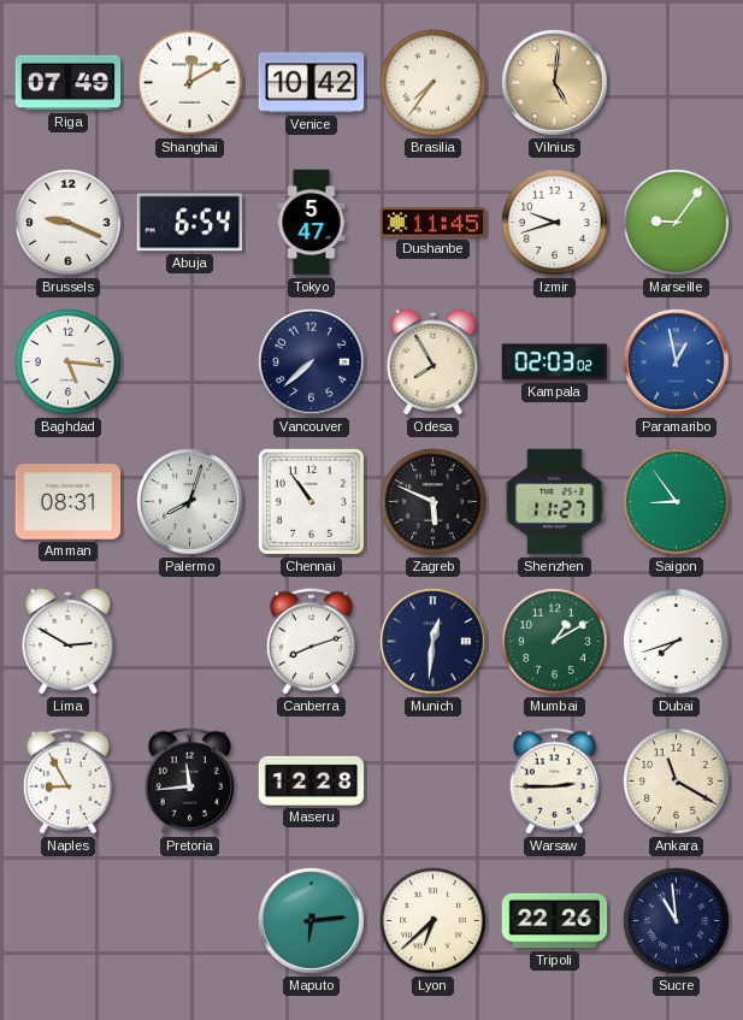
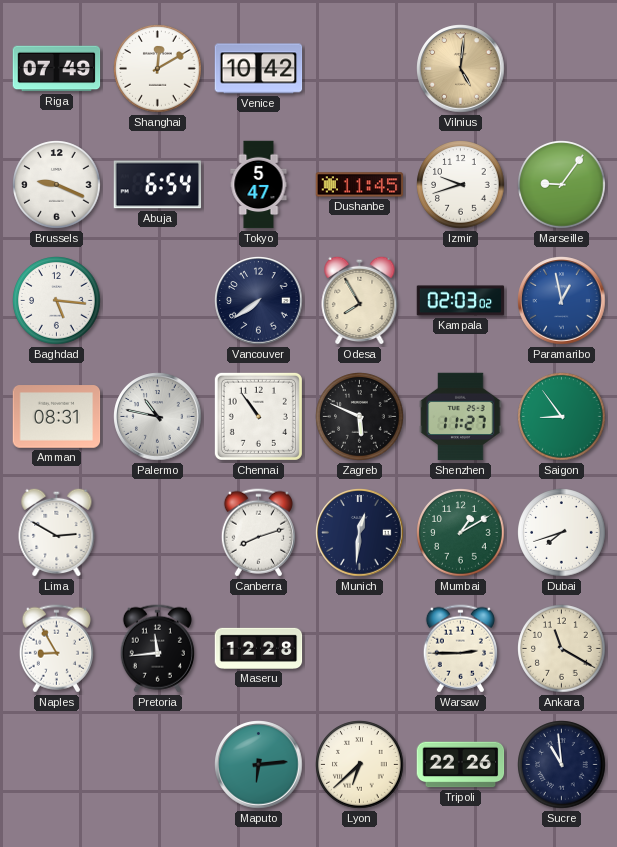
Brasilia: 7:36 -> none
Vancouver: 7:38 -> 7:39
Palermo: 8:03 -> 10:47
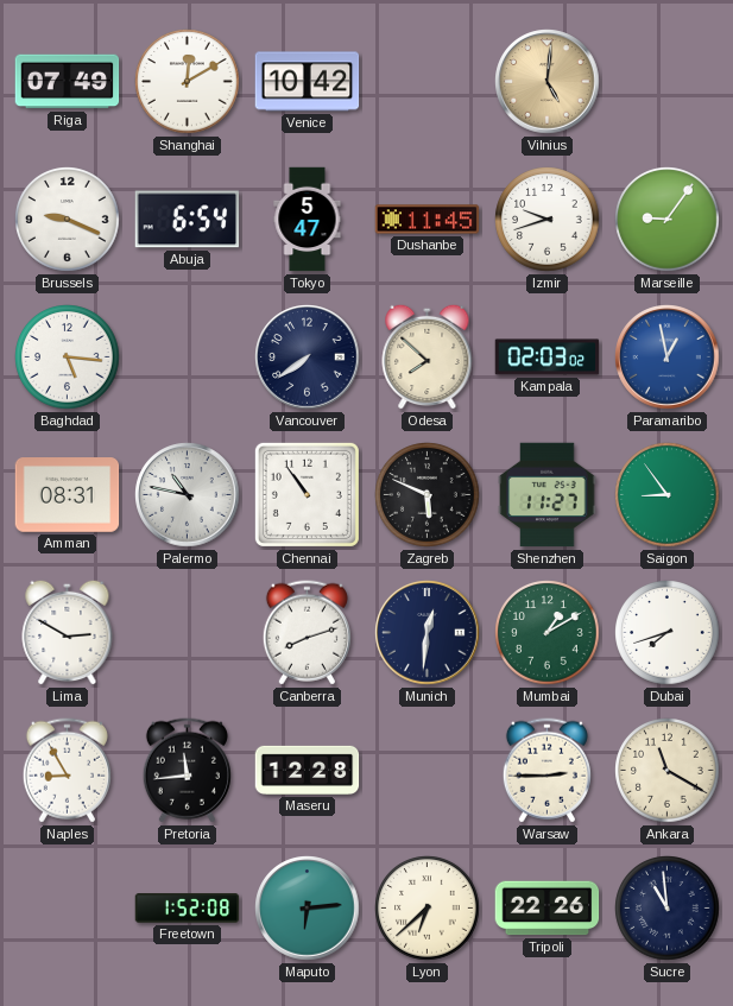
Odesa: 7:55 -> 7:52
Freetown: none -> 1:52
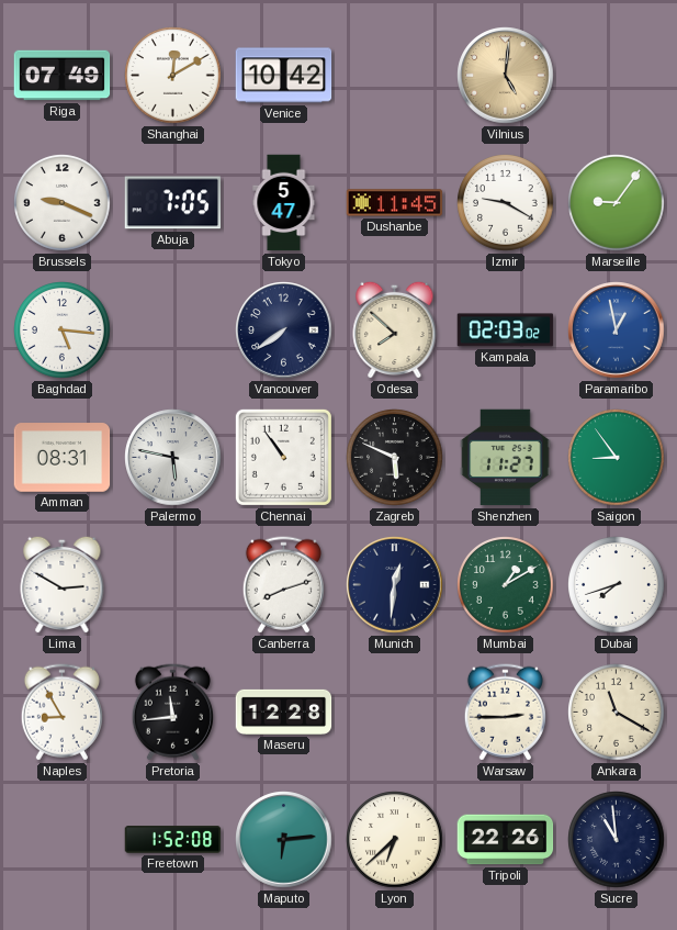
Abuja: 6:54 -> 7:05
Izmir: 9:42 -> 9:20
Palermo: 10:47 -> 5:47
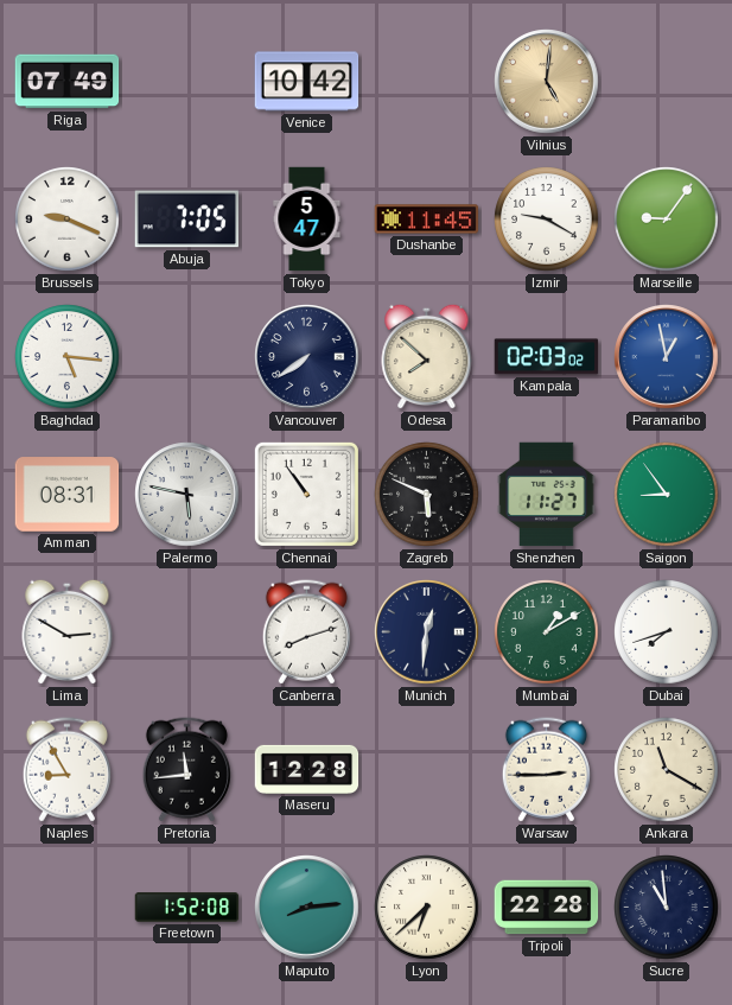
Shanghai: 12:10 -> none
Maputo: 6:14 -> 8:14
Tripoli: 22:26 -> 22:28
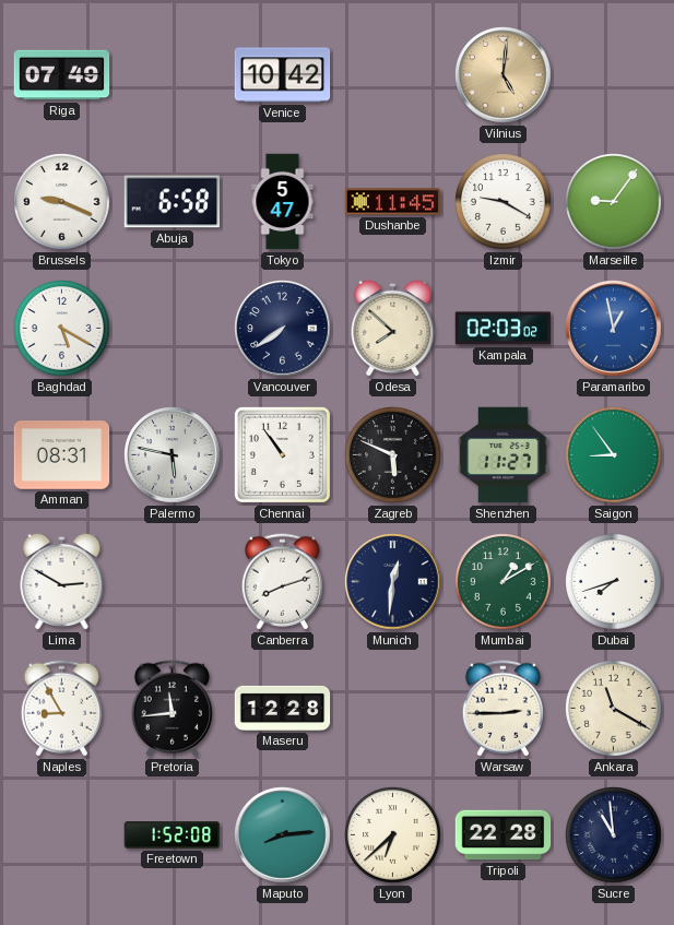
Abuja: 7:05 -> 6:58
Baghdad: 5:16 -> 5:20
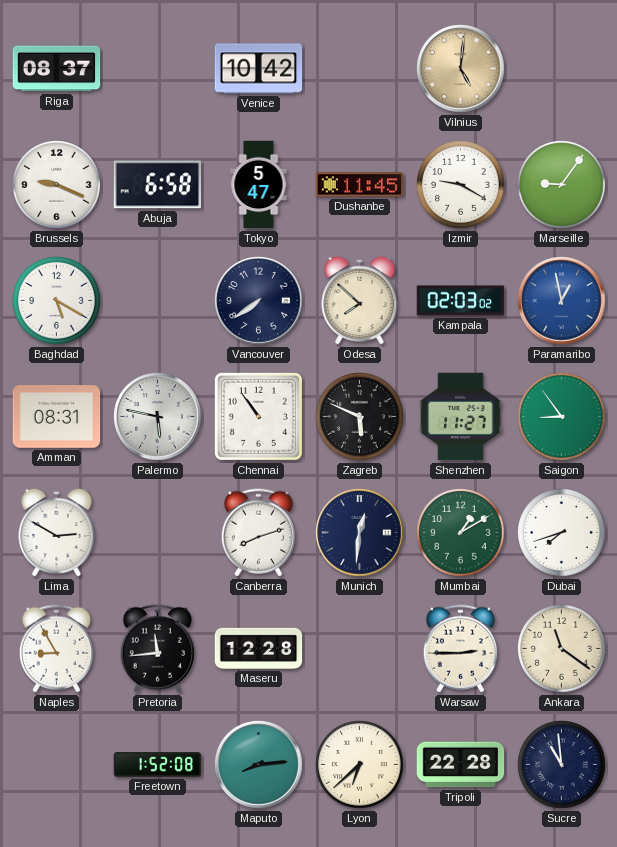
Riga: 07:49 -> 08:37
Ankara: 11:20 -> 11:21
